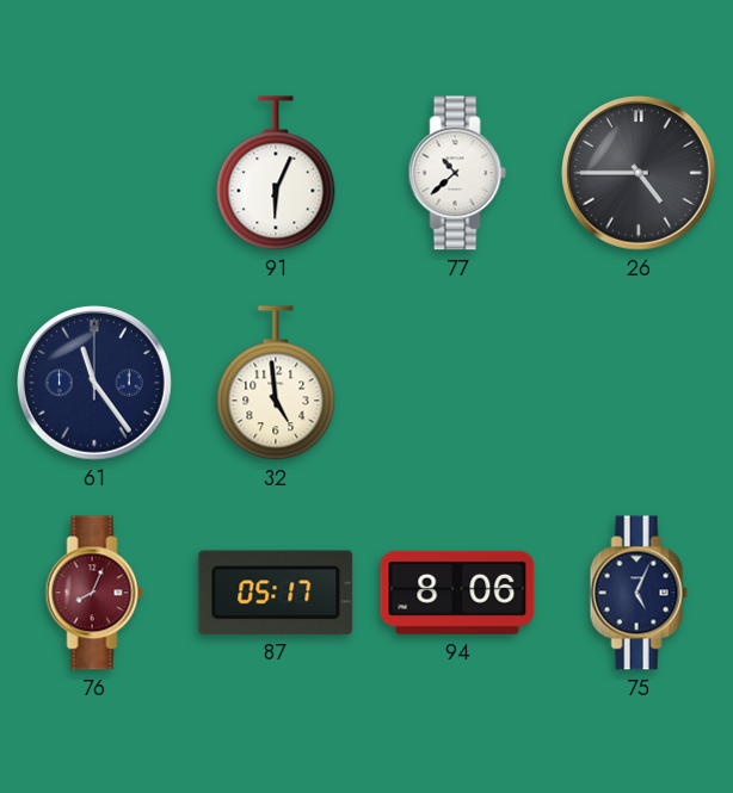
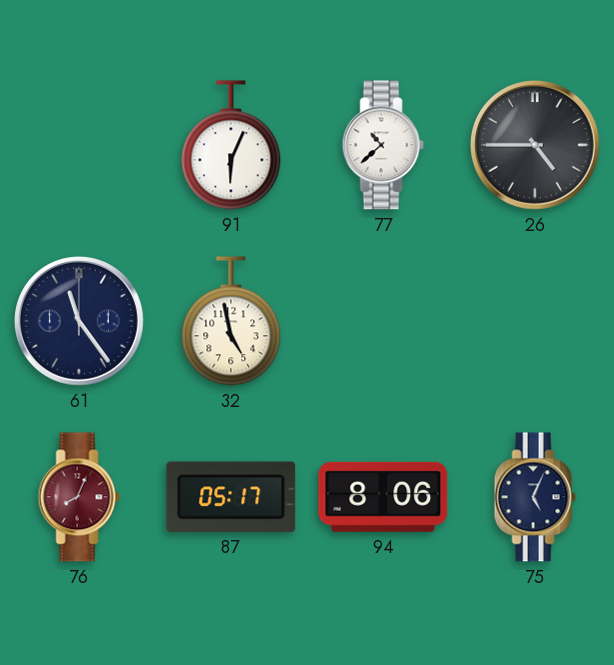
32: 4:59 -> 4:58
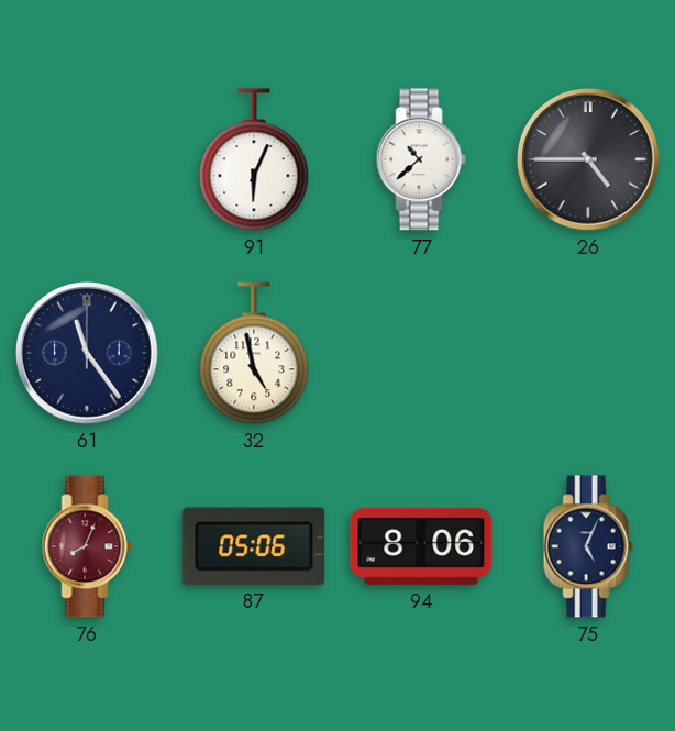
87: 05:17 -> 05:06
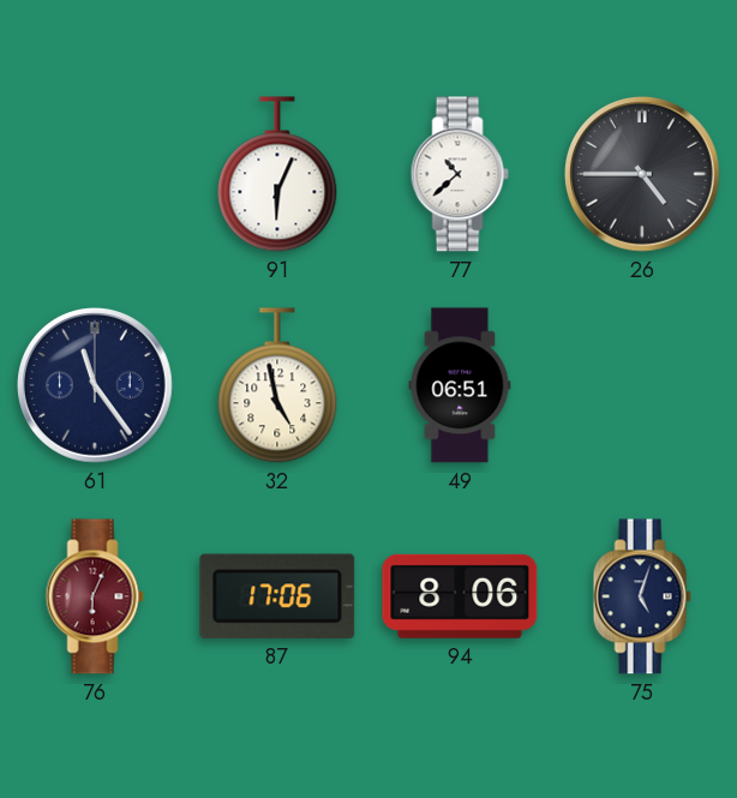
49: none -> 06:51
76: 8:04 -> 6:04
87: 05:06 -> 17:06
75: 5:04 -> 5:03
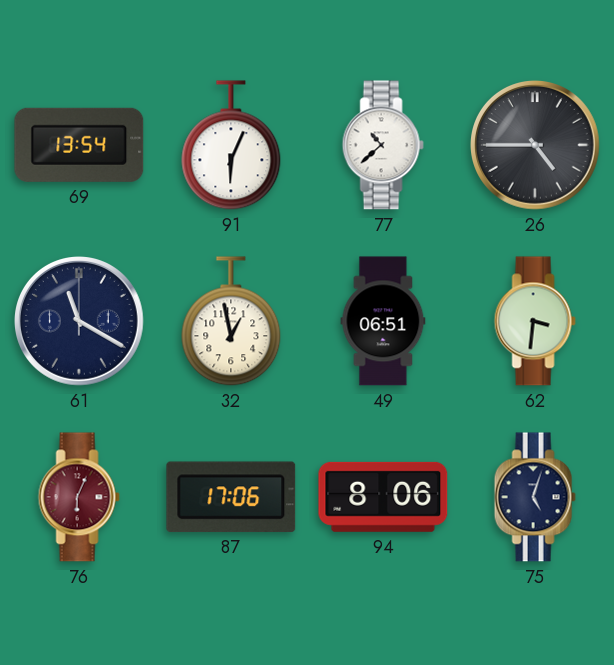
69: none -> 13:54
61: 11:24 -> 11:20
32: 4:58 -> 12:58
62: none -> 3:31
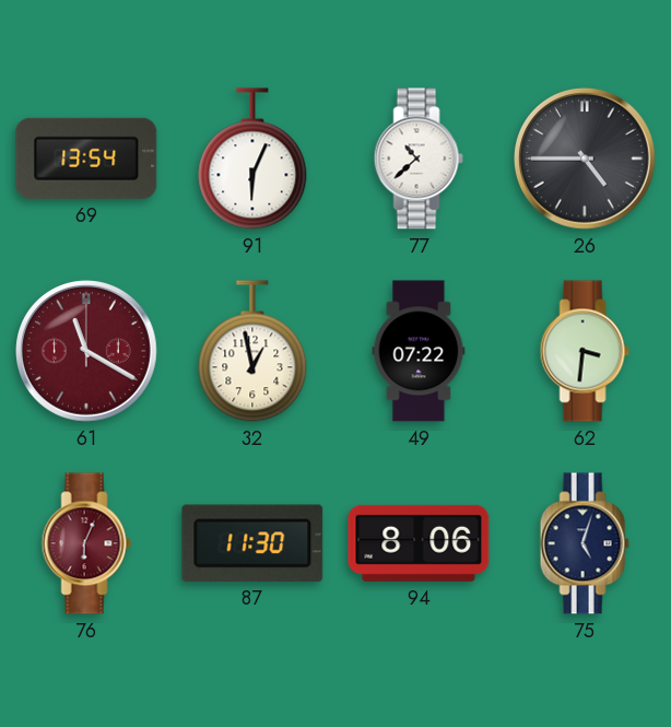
61 dial: navy -> burgundy
49: 06:51 -> 07:22
87: 17:06 -> 11:30
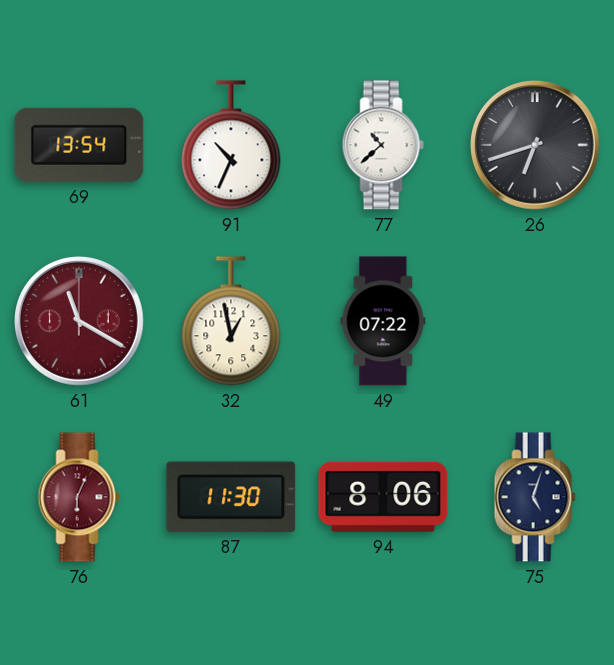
91: 6:04 -> 10:34
26: 4:45 -> 6:42
62: 3:31 -> none
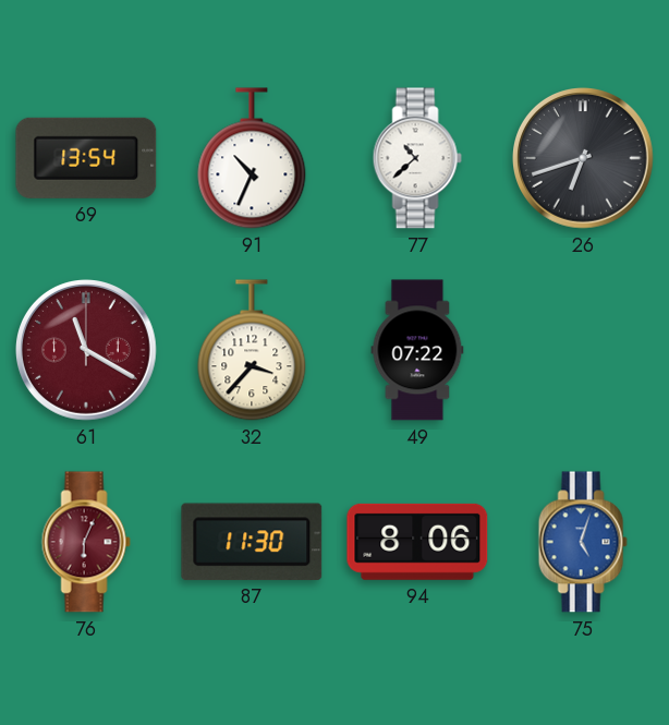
32: 12:58 -> 3:37
75 dial: navy -> blue
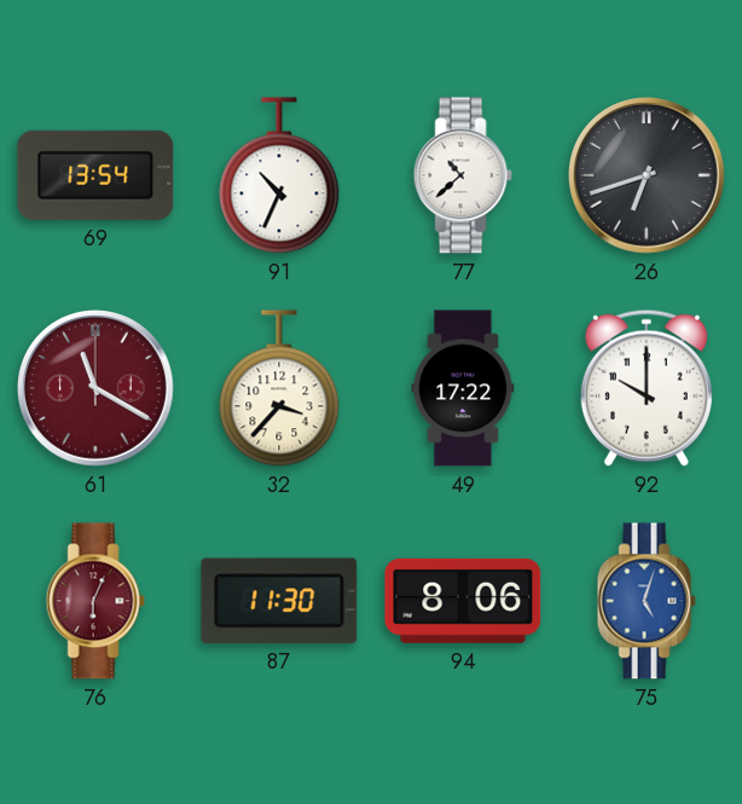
49: 07:22 -> 17:22
92: none -> 10:00
